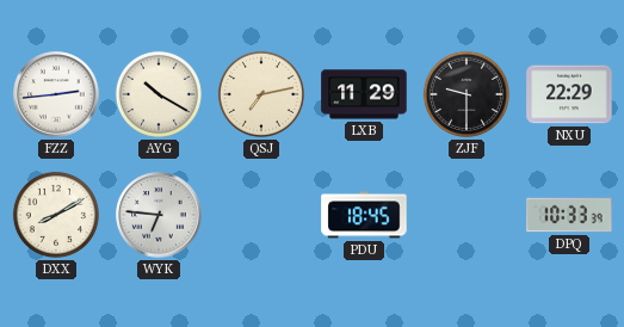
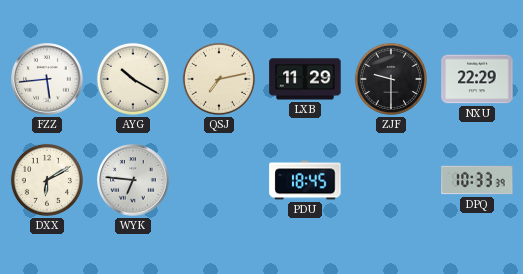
FZZ: 2:44 -> 5:44
DXX: 8:10 -> 6:10
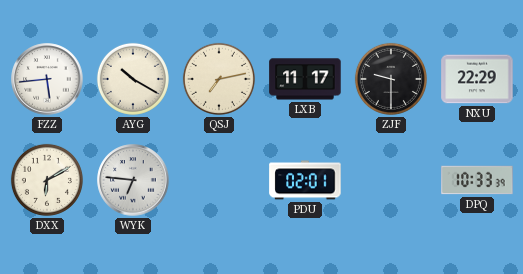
LXB: 11:29 -> 11:17
PDU: 18:45 -> 02:01
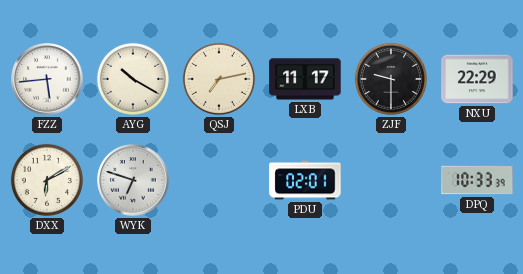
WYK: 6:46 -> 6:48
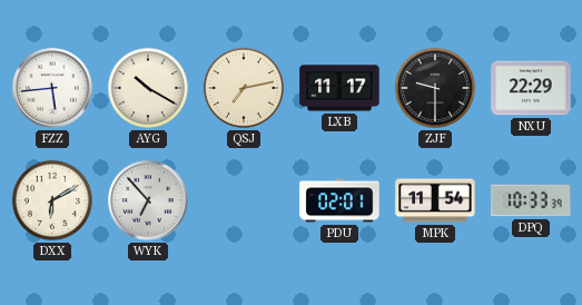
WYK: 6:48 -> 6:53
MPK: none -> 11:54
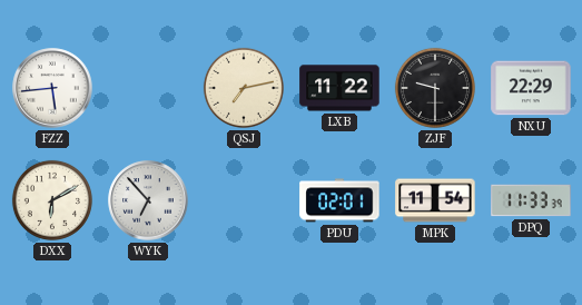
AYG: 10:20 -> none
LXB: 11:17 -> 11:22
DPQ: 10:33 -> 11:33
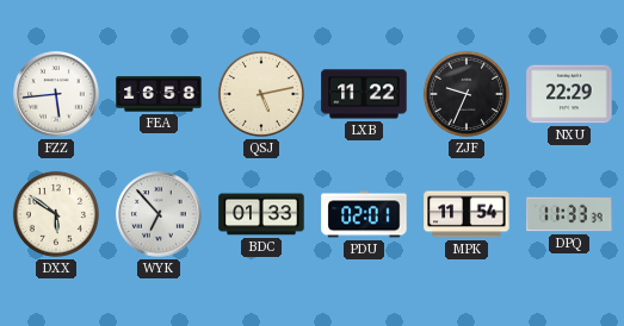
FEA: none -> 16:58
QSJ: 7:13 -> 5:13
ZJF: 9:30 -> 9:34
DXX: 6:10 -> 5:51
BDC: none -> 01:33
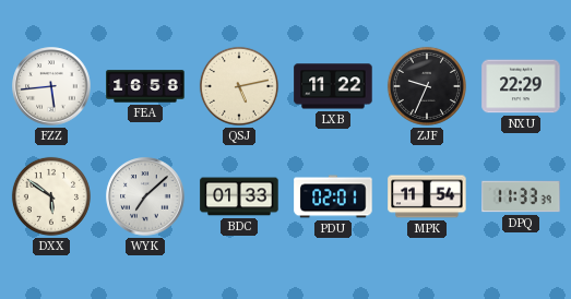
WYK: 6:53 -> 7:08
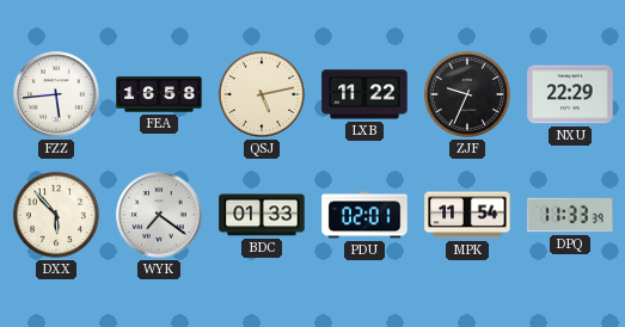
DXX: 5:51 -> 5:53
WYK: 7:08 -> 7:21
